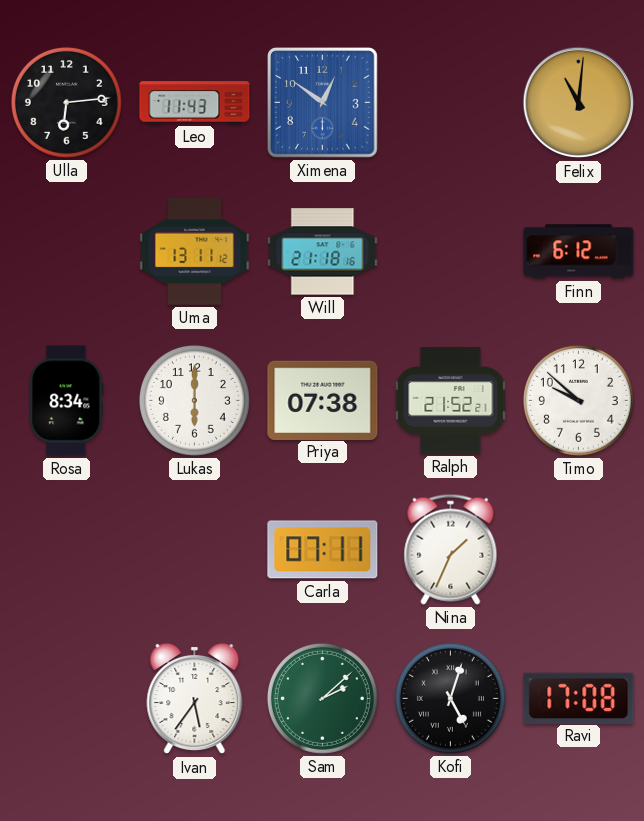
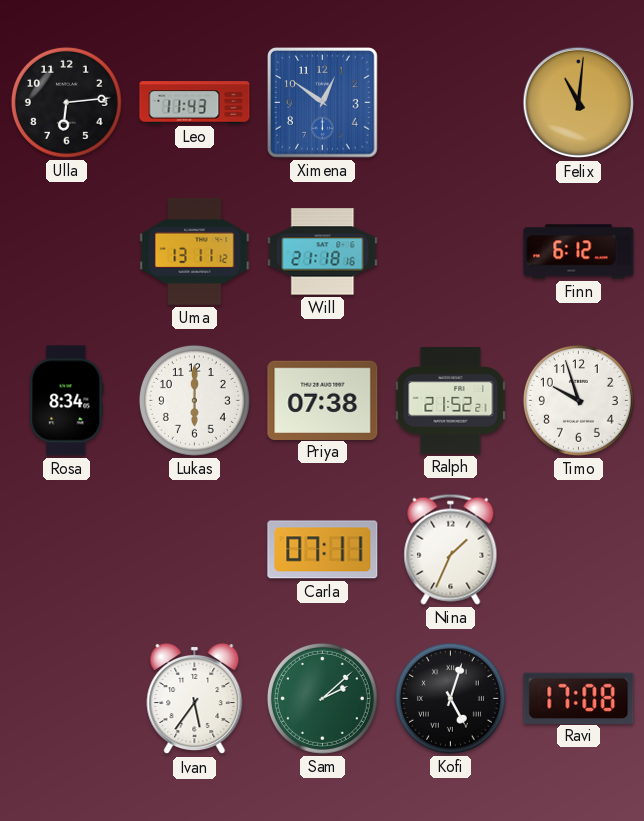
Timo: 9:52 -> 9:57
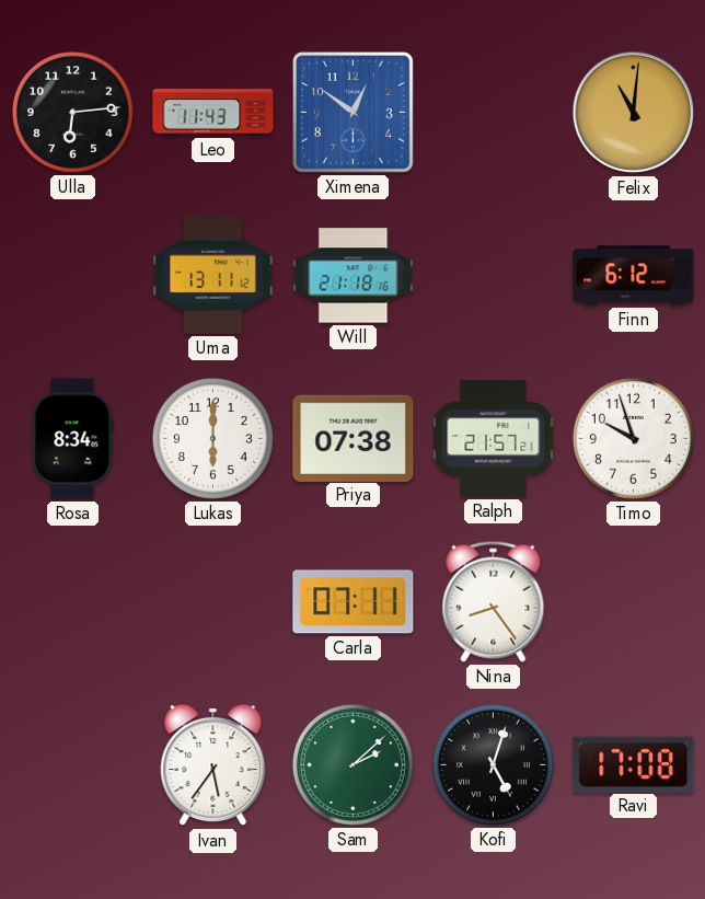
Ralph: 21:52 -> 21:57
Nina: 1:34 -> 8:24
